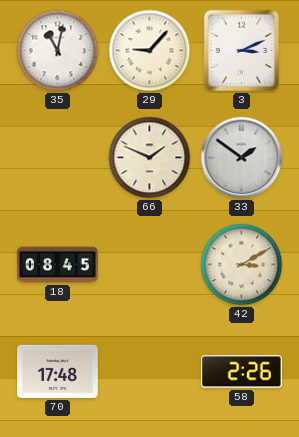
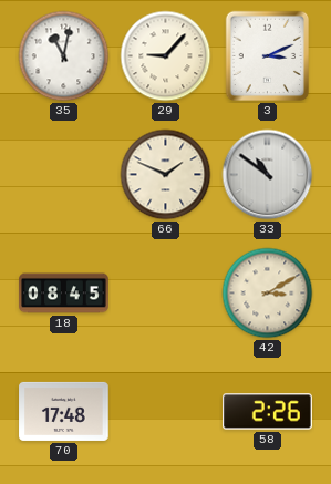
33: 1:51 -> 10:51
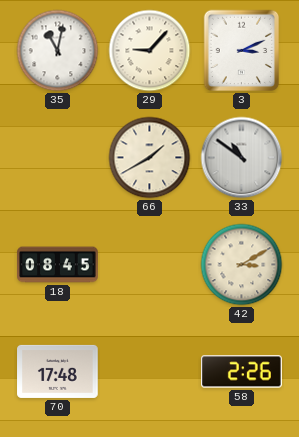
66: 1:49 -> 1:40
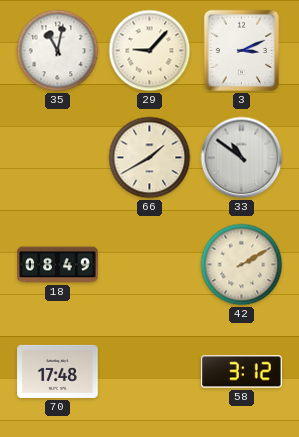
18: 08:45 -> 08:49
42: 3:10 -> 2:10
58: 2:26 -> 3:12
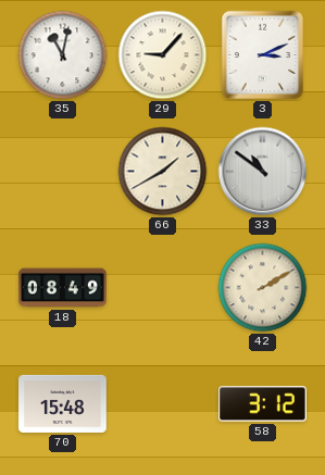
70: 17:48 -> 15:48
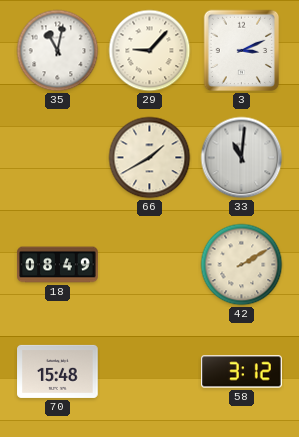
33: 10:51 -> 11:01
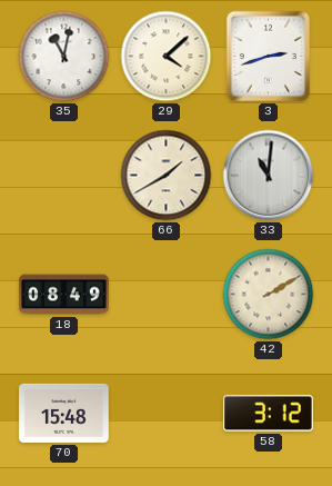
29: 9:07 -> 4:08
3: 3:11 -> 2:42
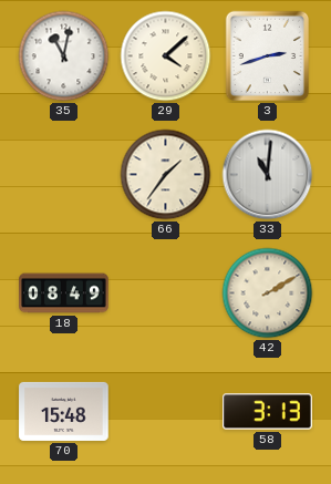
66: 1:40 -> 1:36
58: 3:12 -> 3:13
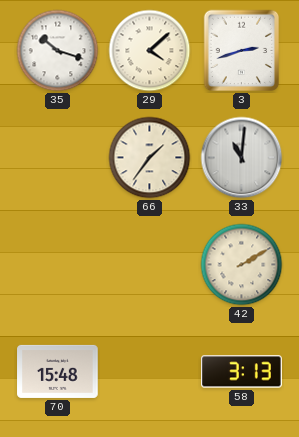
35: 11:02 -> 10:18
18: 08:49 -> none
